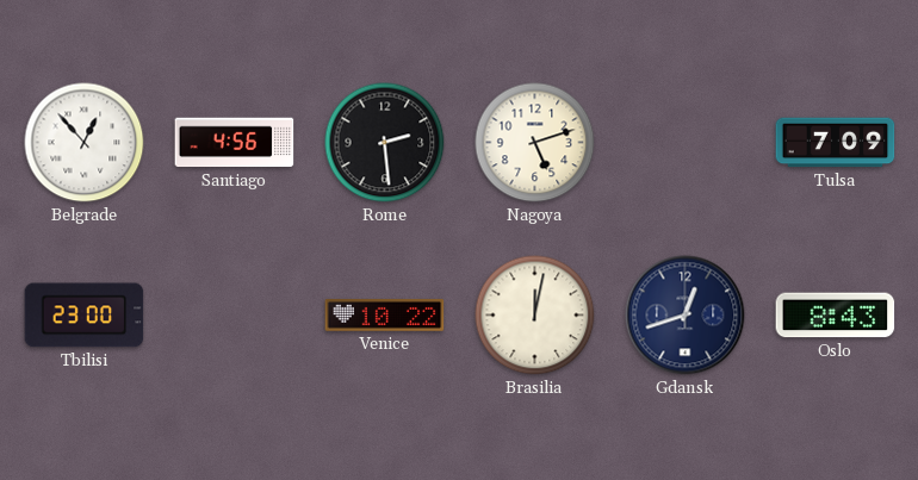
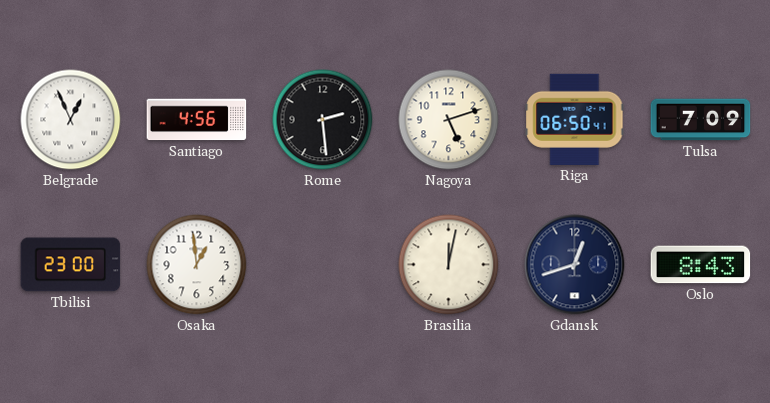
Belgrade: 12:53 -> 12:56
Riga: none -> 06:50
Osaka: none -> 12:59
Venice: 10:22 -> none
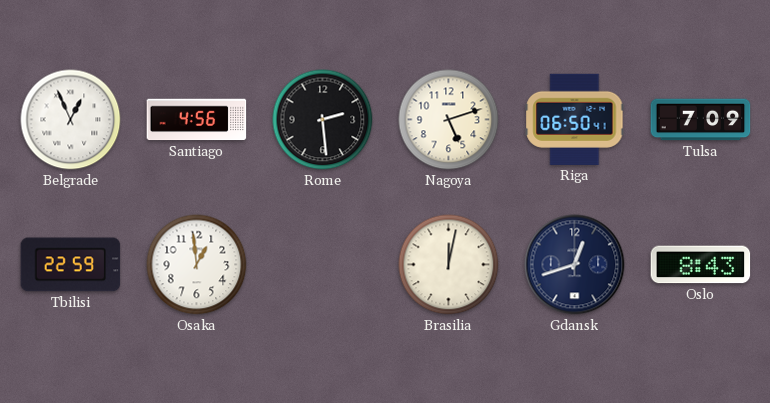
Tbilisi: 23:00 -> 22:59
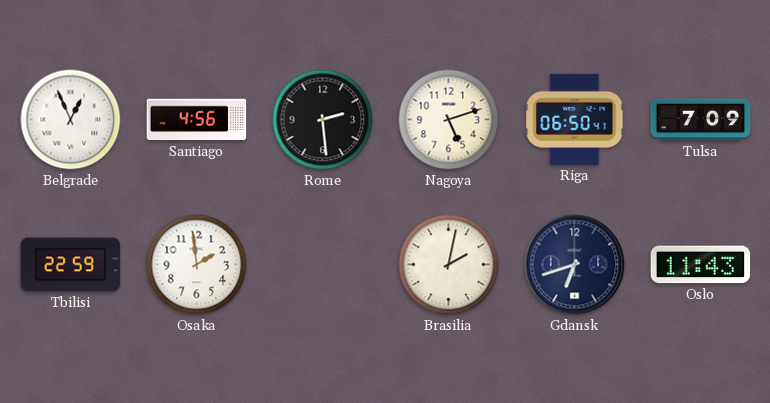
Osaka: 12:59 -> 1:59
Brasilia: 12:02 -> 2:02
Gdansk: 12:42 -> 6:42
Oslo: 8:43 -> 11:43
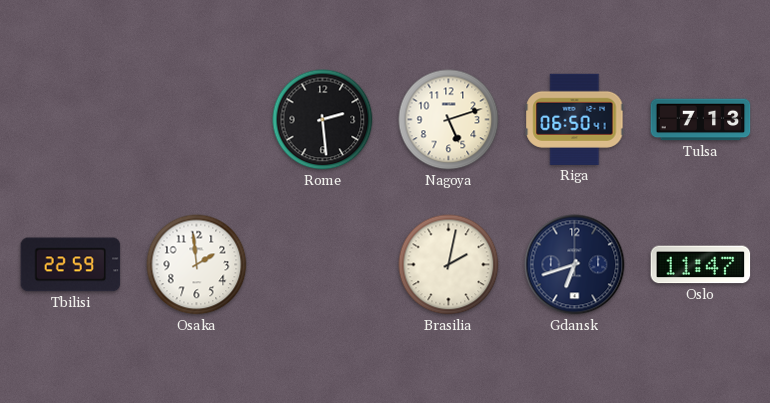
Belgrade: 12:56 -> none
Santiago: 4:56 -> none
Tulsa: 7:09 -> 7:13
Oslo: 11:43 -> 11:47
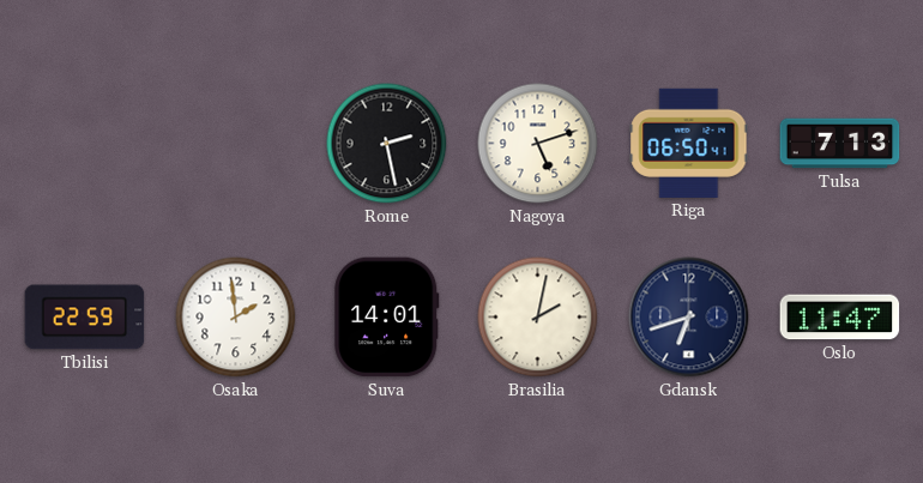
Rome: 2:29 -> 2:28
Suva: none -> 14:01
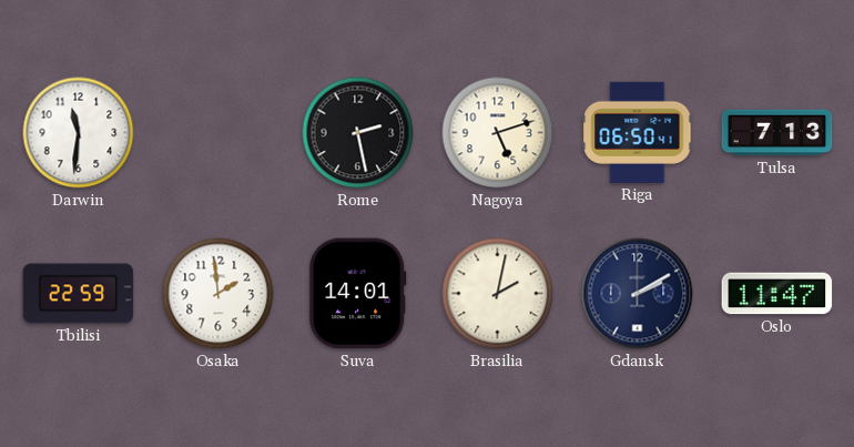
Darwin: none -> 11:31
Gdansk: 6:42 -> 2:10
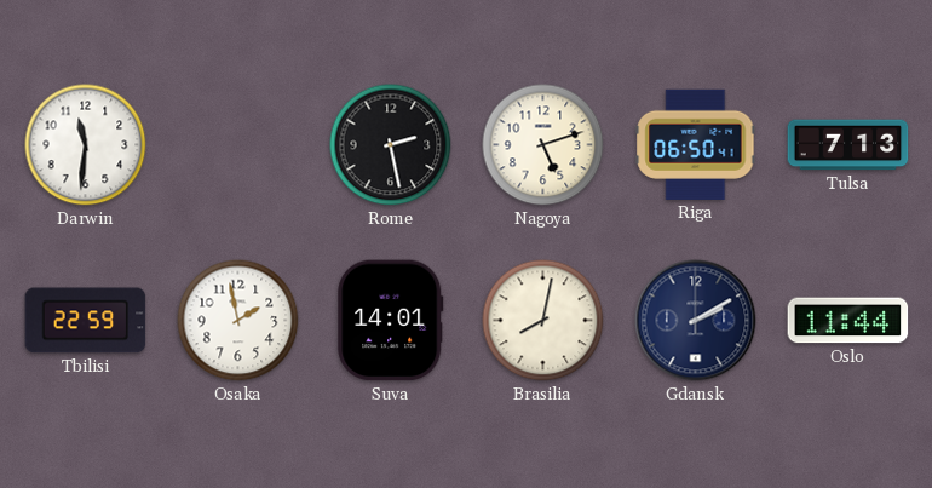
Osaka: 1:59 -> 1:58
Brasilia: 2:02 -> 8:02
Oslo: 11:47 -> 11:44
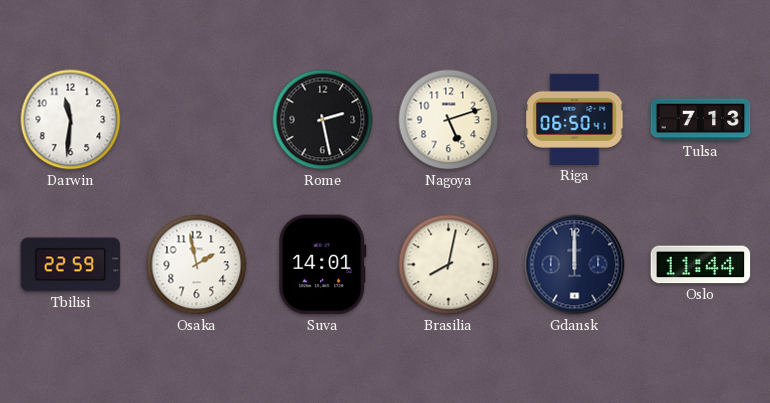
Gdansk: 2:10 -> 12:00
